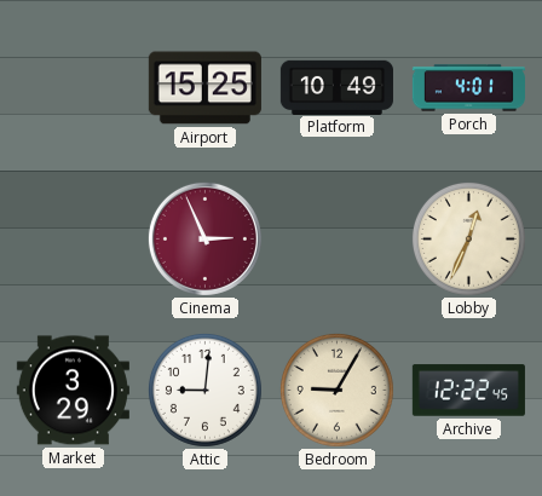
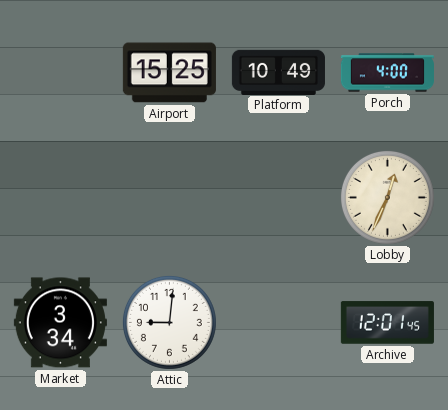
Porch: 4:01 -> 4:00
Cinema: 2:56 -> none
Market: 3:29 -> 3:34
Bedroom: 9:05 -> none
Archive: 12:22 -> 12:01
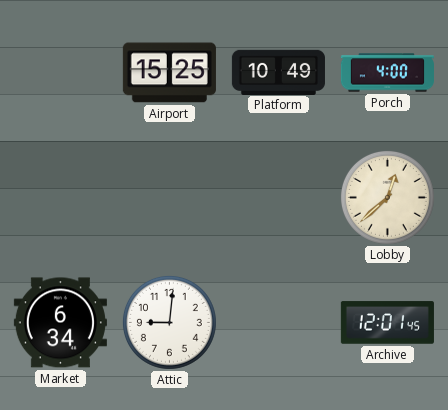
Lobby: 12:34 -> 12:38
Market: 3:34 -> 6:34
